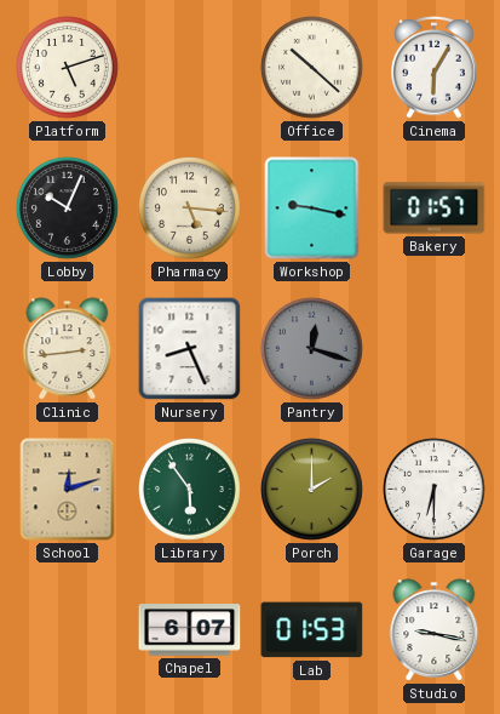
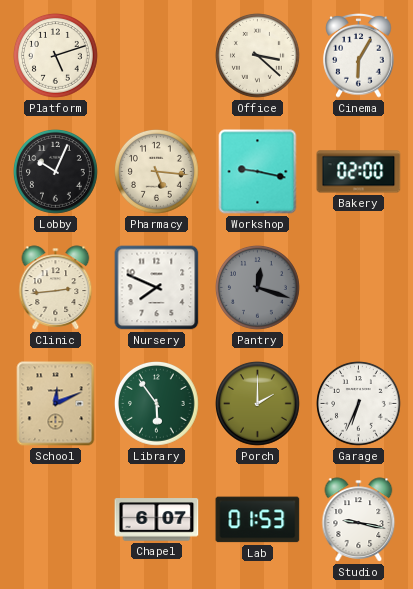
Office: 10:22 -> 3:22
Bakery: 01:57 -> 02:00
Nursery: 8:26 -> 7:49
School: 12:12 -> 12:11
Garage: 6:30 -> 6:34
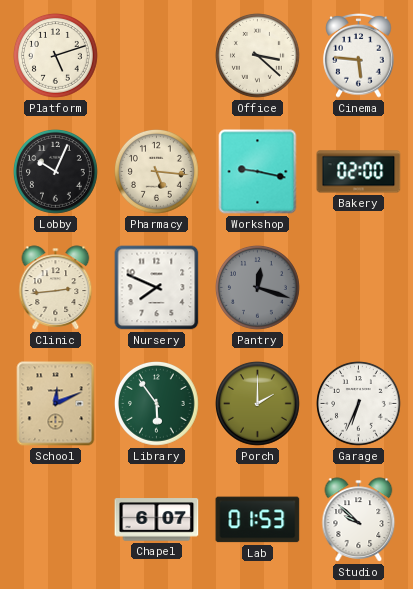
Cinema: 6:05 -> 5:46
Studio: 9:17 -> 9:52
